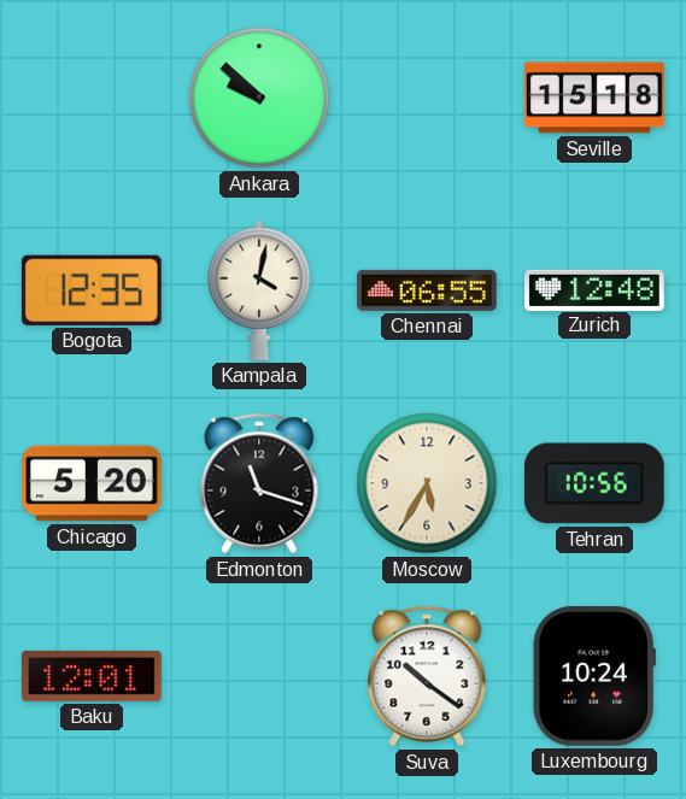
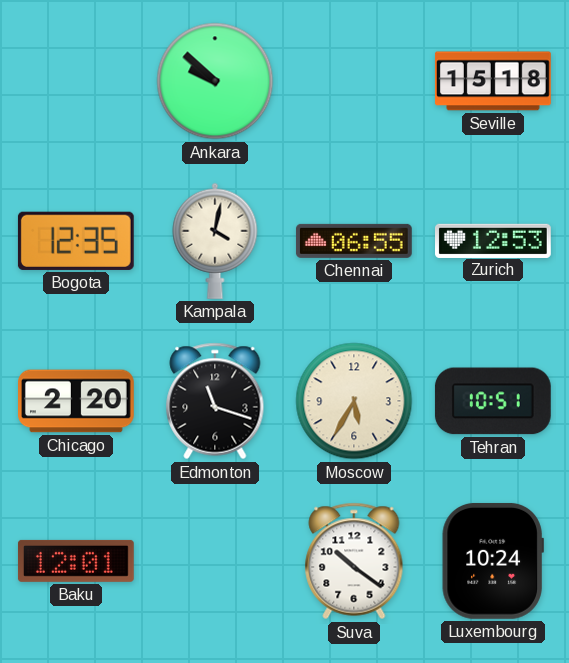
Zurich: 12:48 -> 12:53
Chicago: 5:20 -> 2:20
Tehran: 10:56 -> 10:51
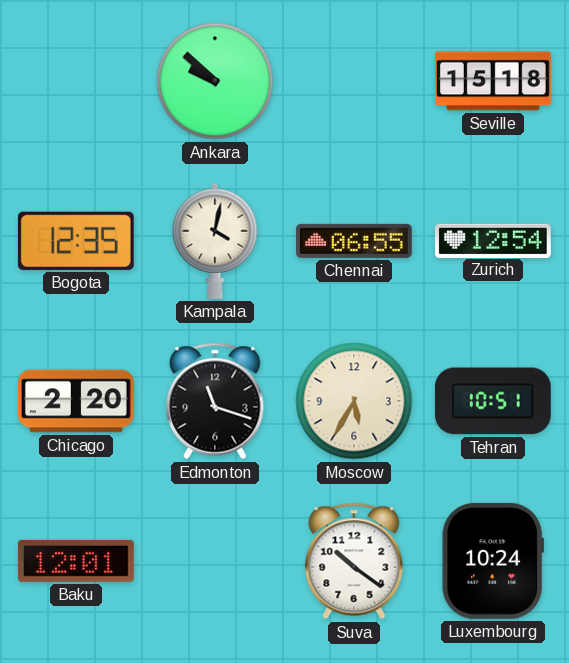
Zurich: 12:53 -> 12:54
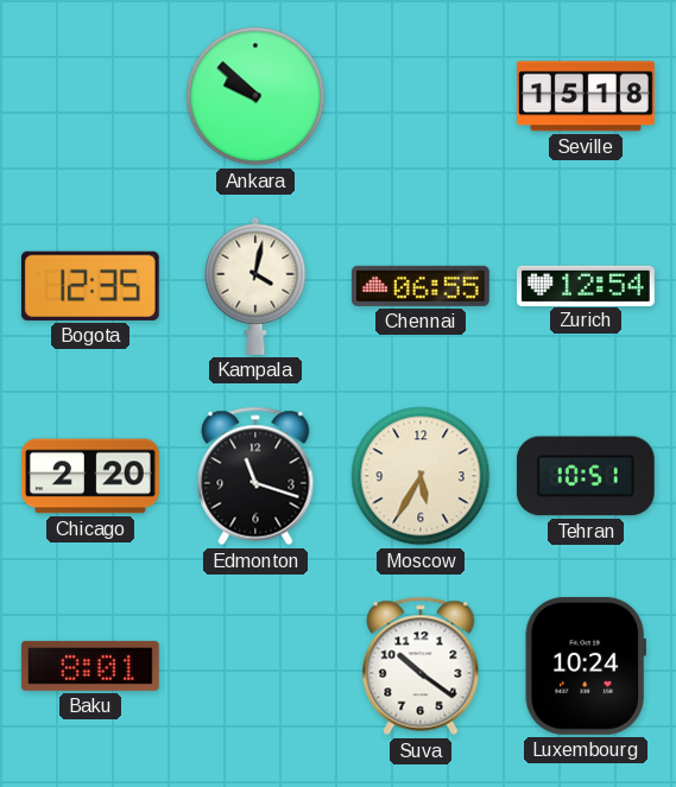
Baku: 12:01 -> 8:01
